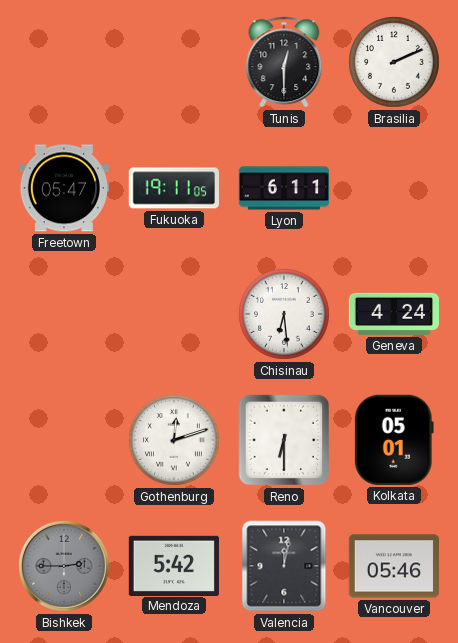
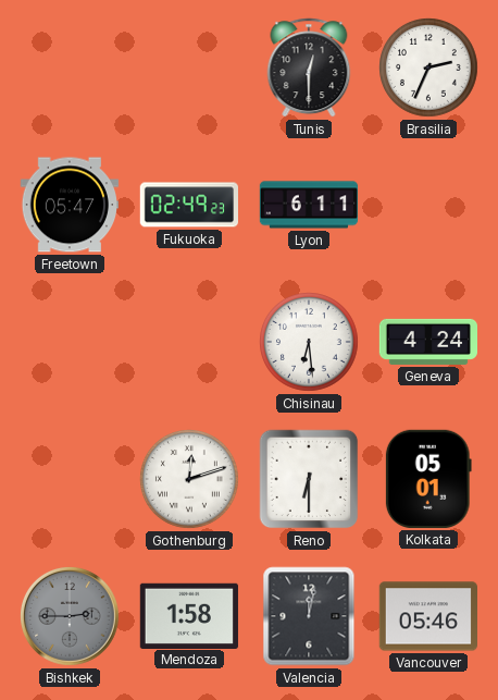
Brasilia: 2:11 -> 2:34
Fukuoka: 19:11 -> 02:49
Mendoza: 5:42 -> 1:58
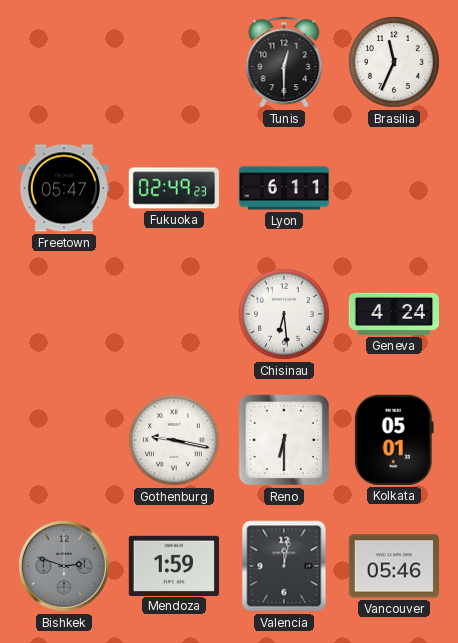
Brasilia: 2:34 -> 11:34
Gothenburg: 12:12 -> 9:17
Bishkek: 2:45 -> 2:48
Mendoza: 1:58 -> 1:59
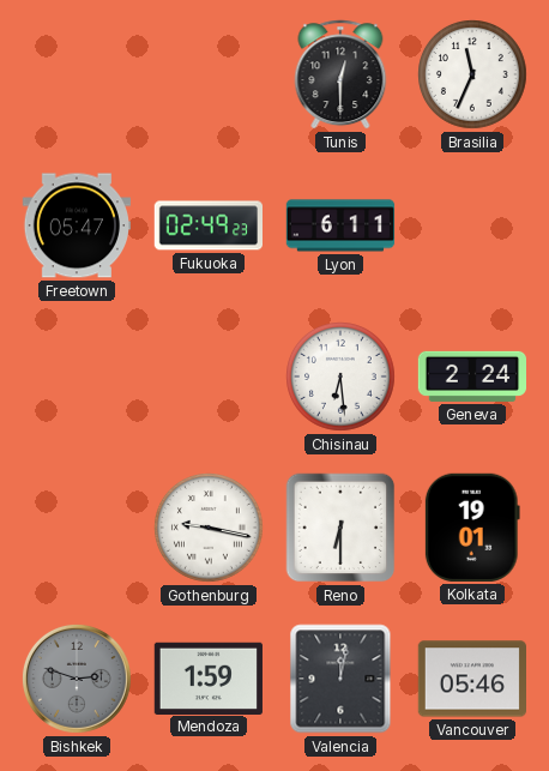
Geneva: 4:24 -> 2:24
Kolkata: 05:01 -> 19:01
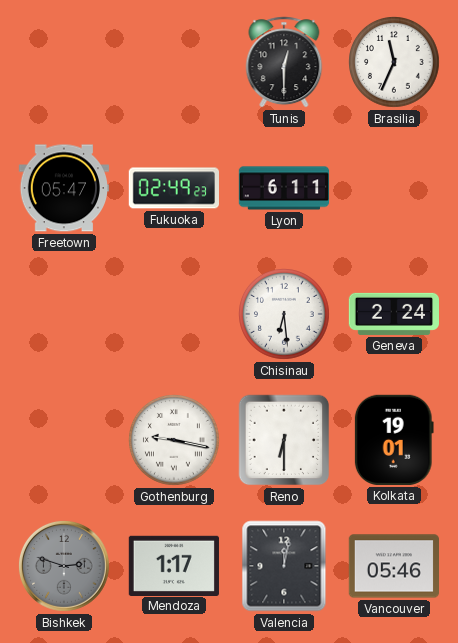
Mendoza: 1:59 -> 1:17
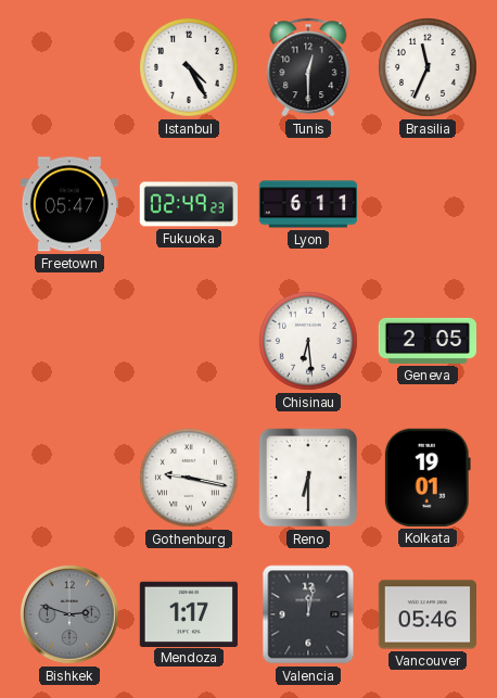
Istanbul: none -> 4:25
Geneva: 2:24 -> 2:05
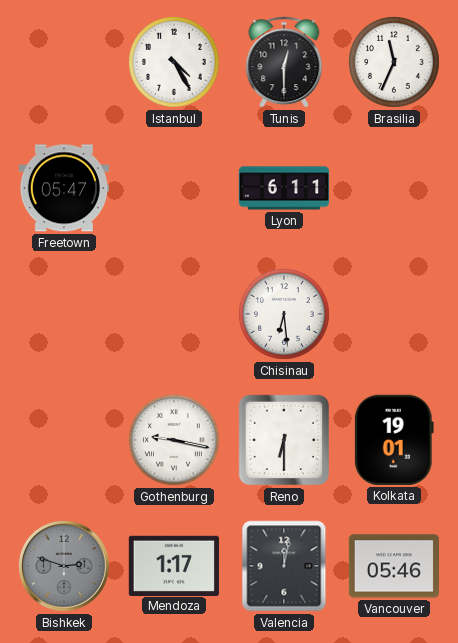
Fukuoka: 02:49 -> none
Geneva: 2:05 -> none
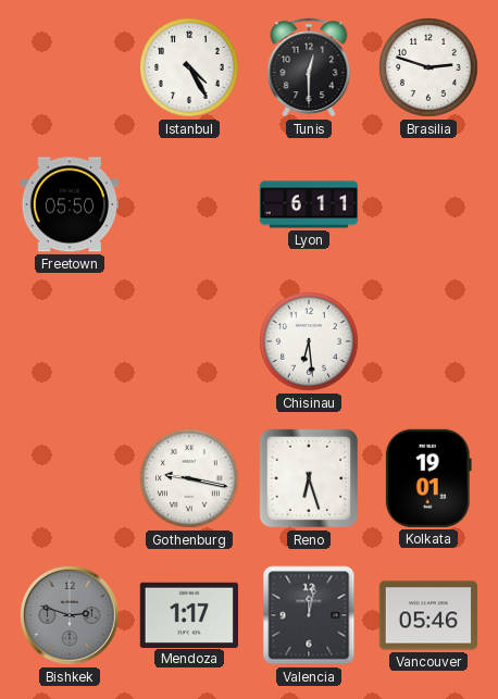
Brasilia: 11:34 -> 2:48
Freetown: 05:47 -> 05:50
Reno: 6:30 -> 6:27
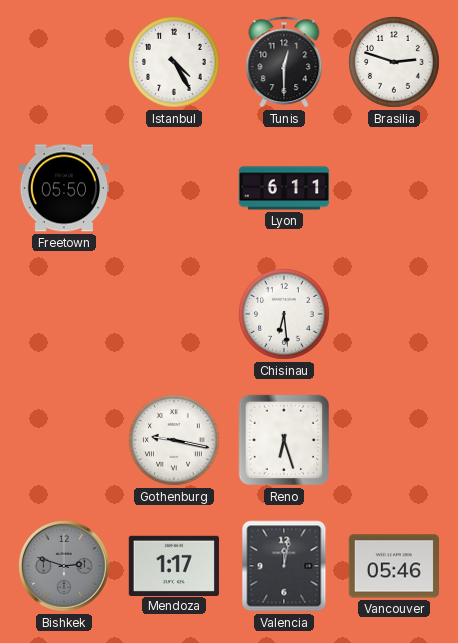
Kolkata: 19:01 -> none
